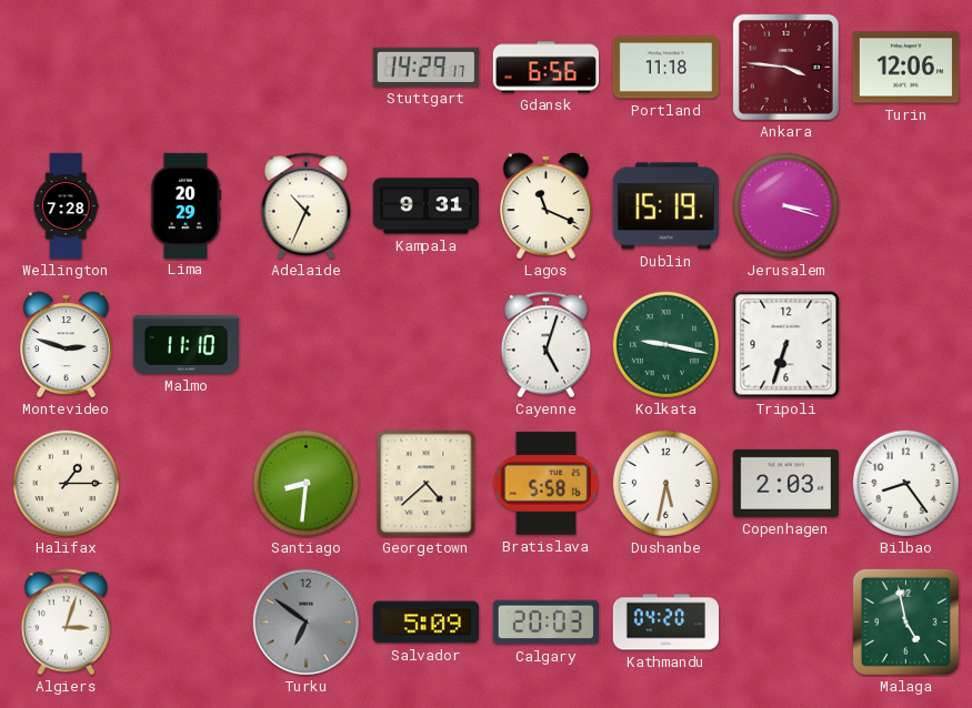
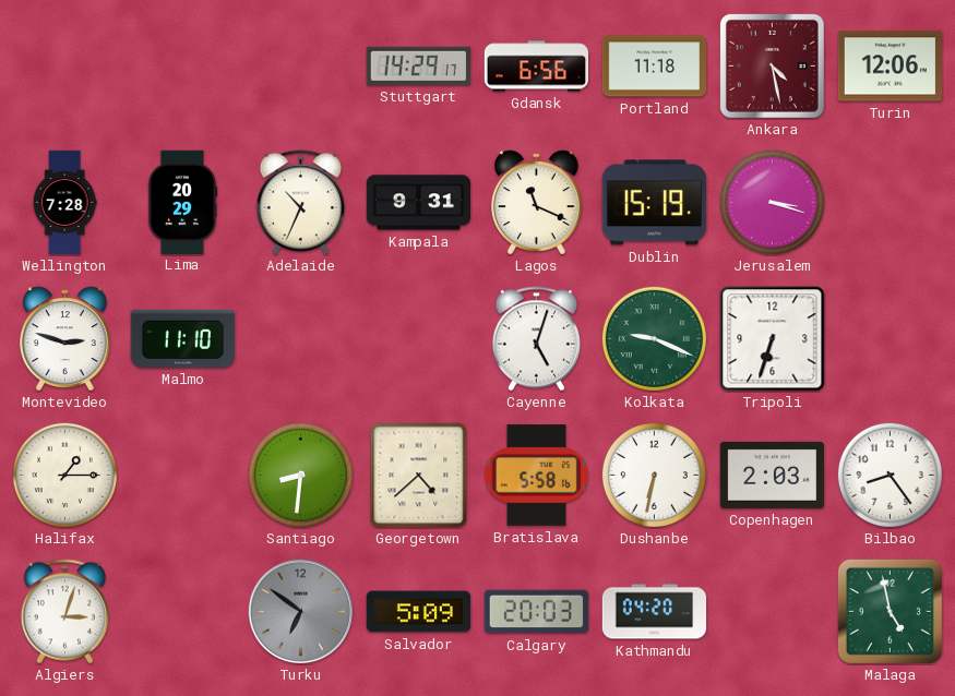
Ankara: 3:46 -> 4:28
Kolkata: 9:17 -> 9:19
Dushanbe: 5:32 -> 6:32
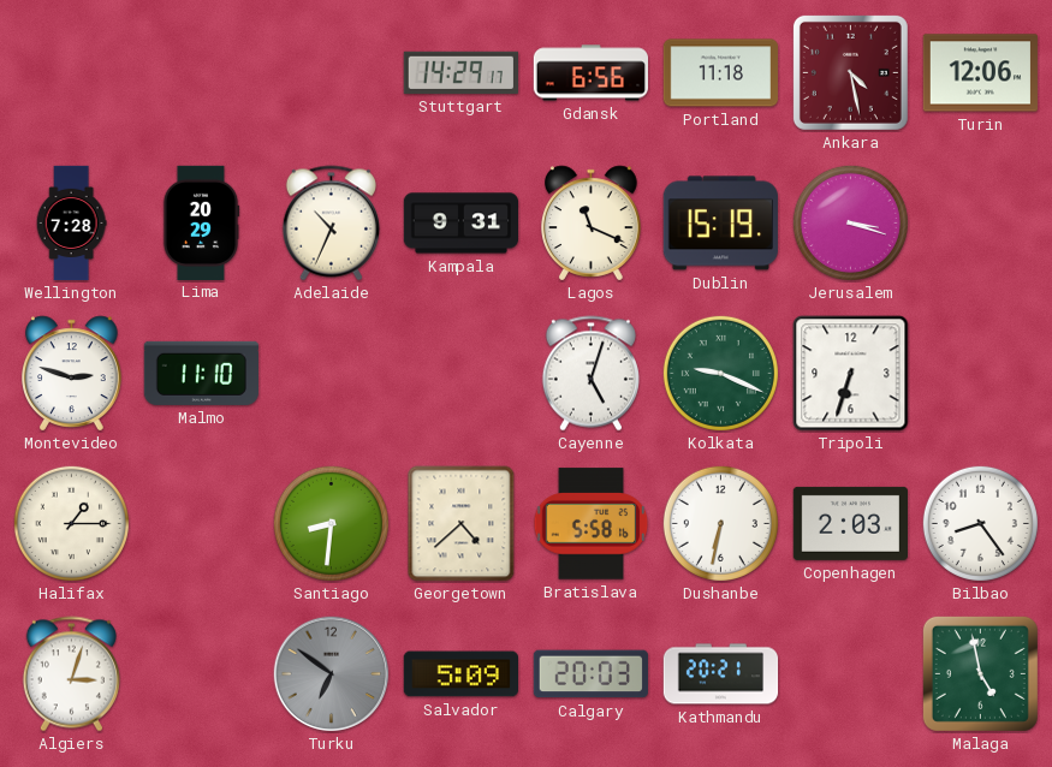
Kathmandu: 04:20 -> 20:21
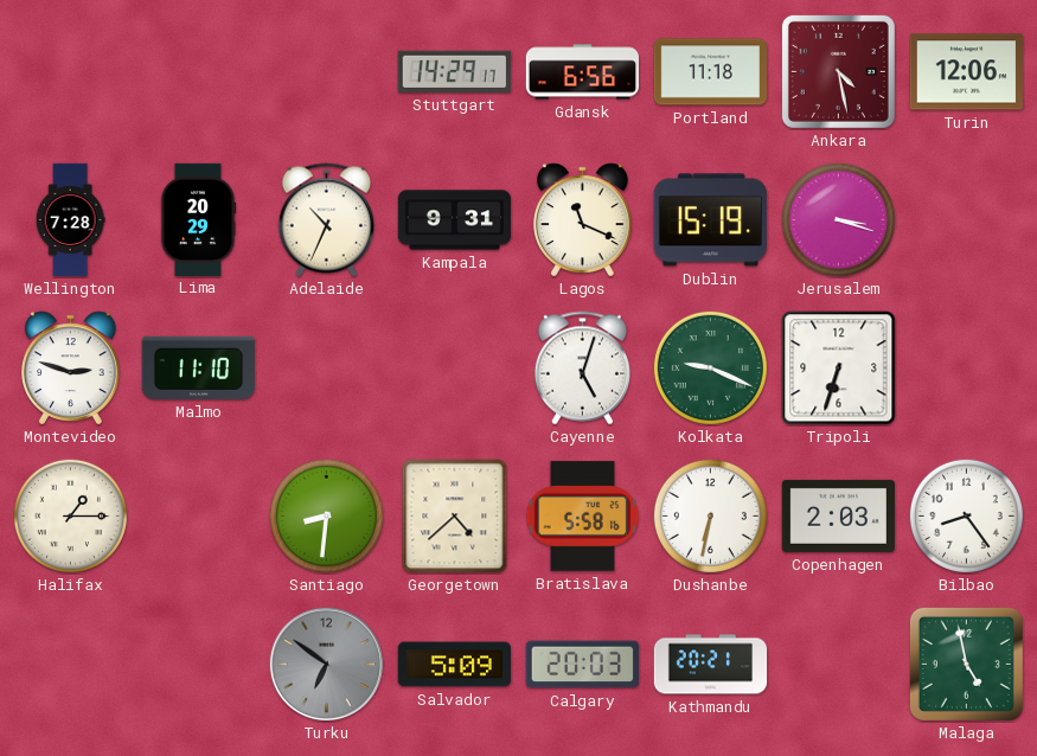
Algiers: 3:03 -> none
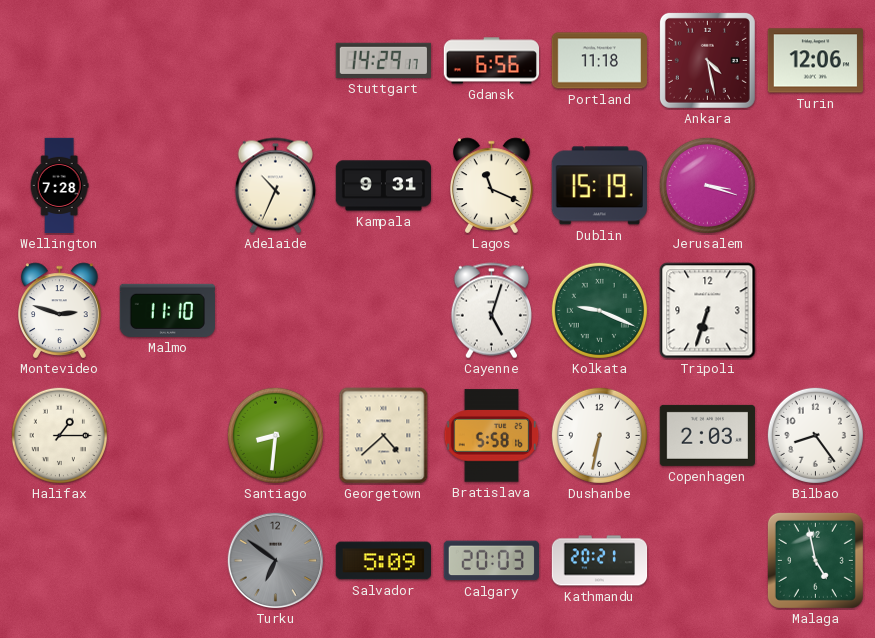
Lima: 20:29 -> none
